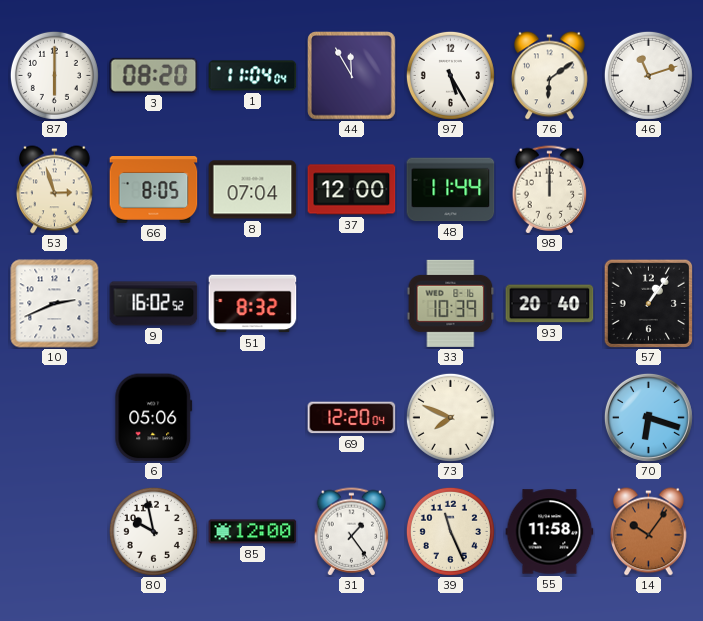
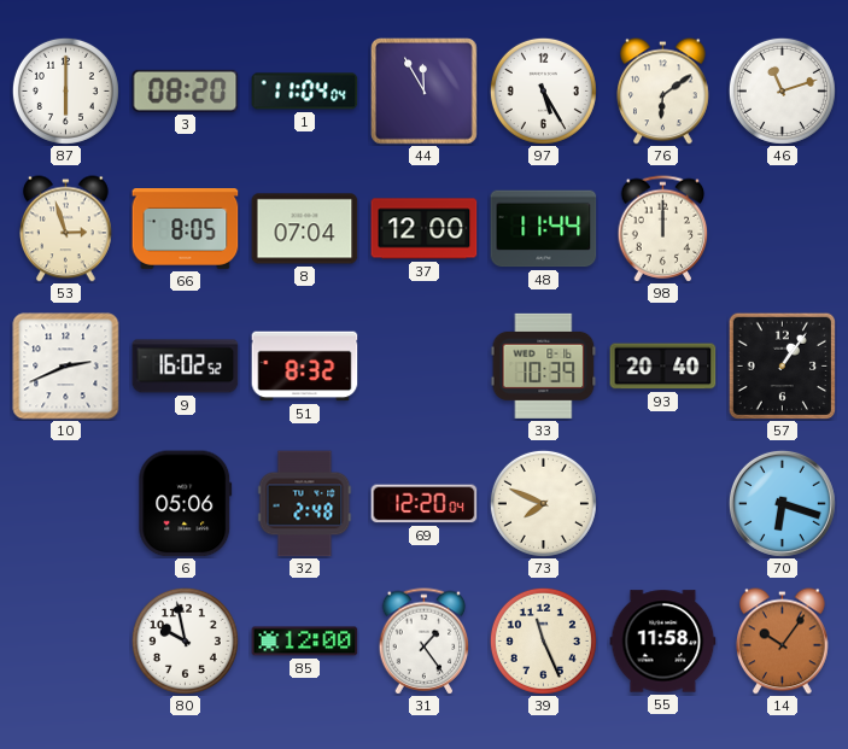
32: none -> 2:48
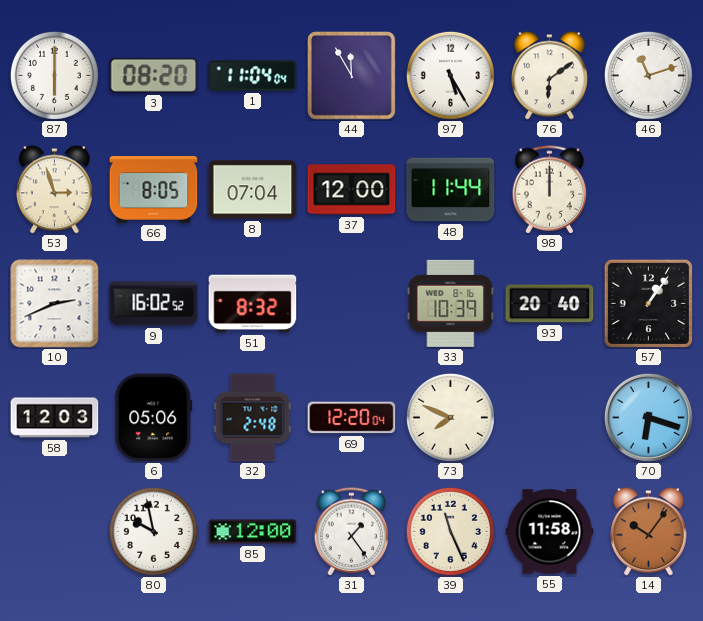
58: none -> 12:03
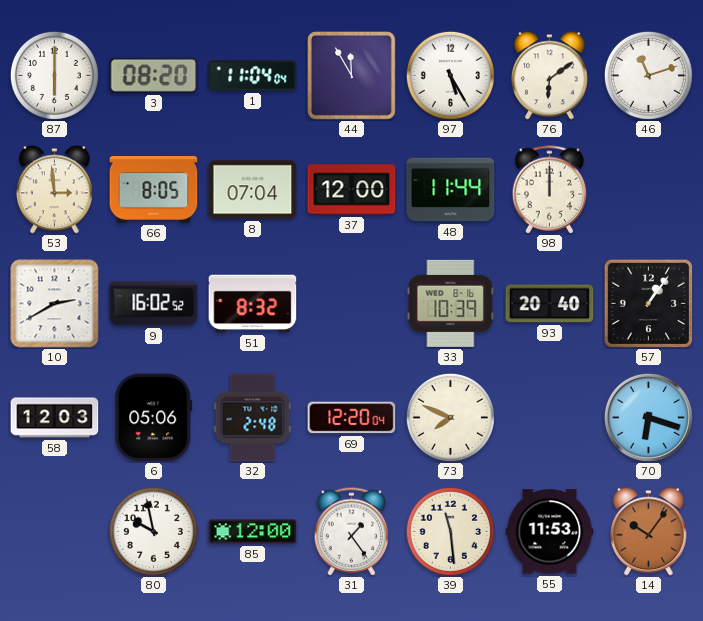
53: 2:57 -> 2:59
10: 2:41 -> 2:40
39: 11:26 -> 11:29
55: 11:58 -> 11:53
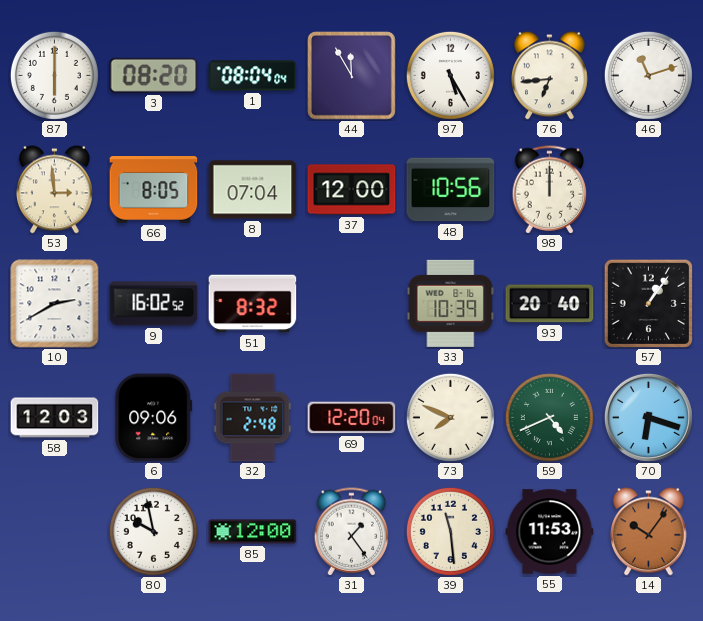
1: 11:04 -> 08:04
76: 6:09 -> 6:44
48: 11:44 -> 10:56
6: 05:06 -> 09:06
59: none -> 4:41
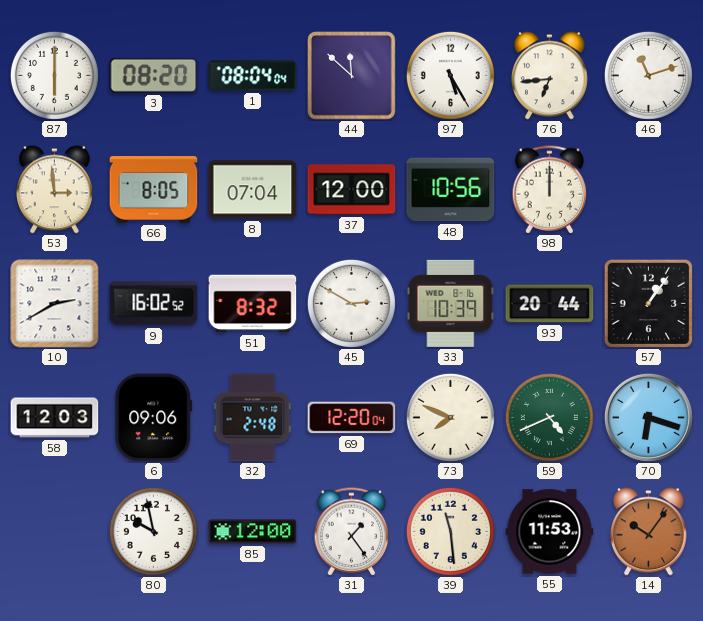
44: 11:55 -> 11:52
45: none -> 2:50
93: 20:40 -> 20:44
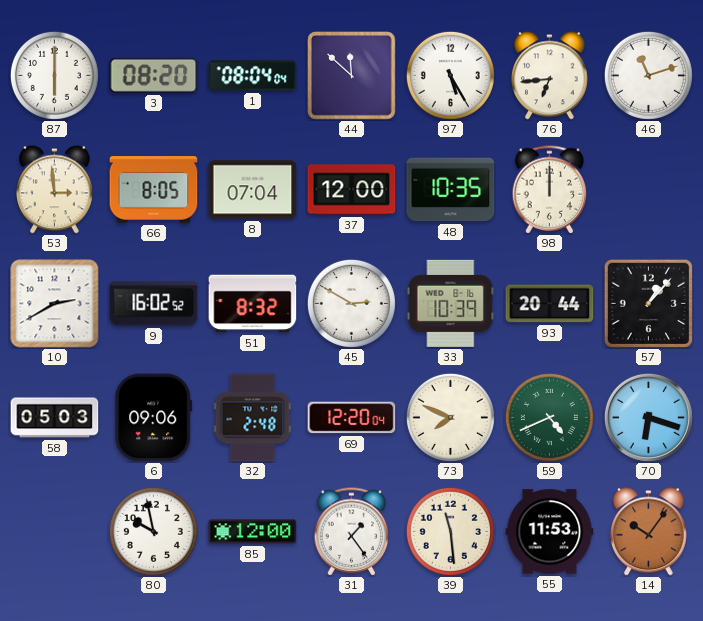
48: 10:56 -> 10:35
57: 1:06 -> 1:07
58: 12:03 -> 05:03
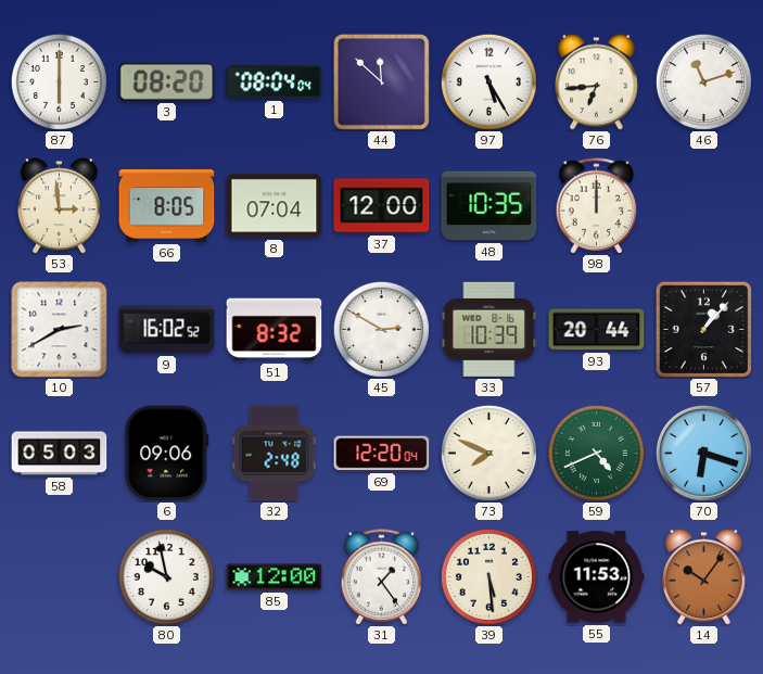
39: 11:29 -> 5:29
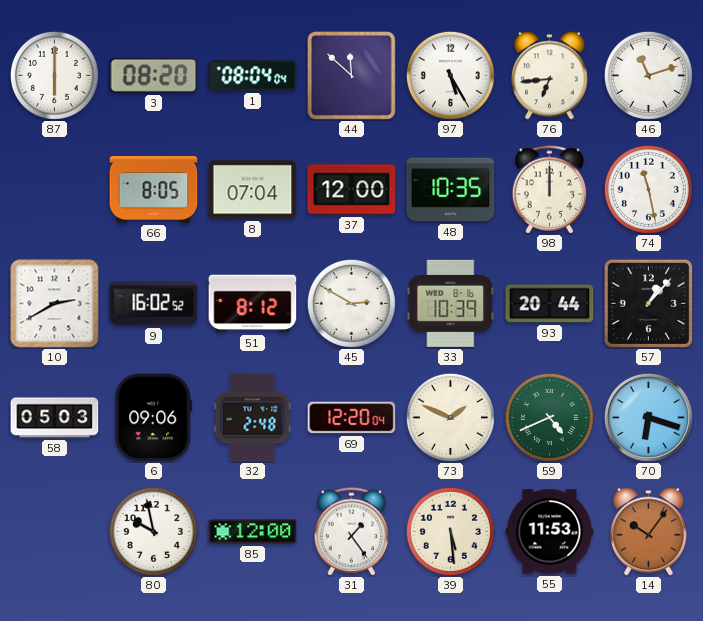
53: 2:59 -> none
74: none -> 11:28
51: 8:32 -> 8:12
73: 7:49 -> 1:49
